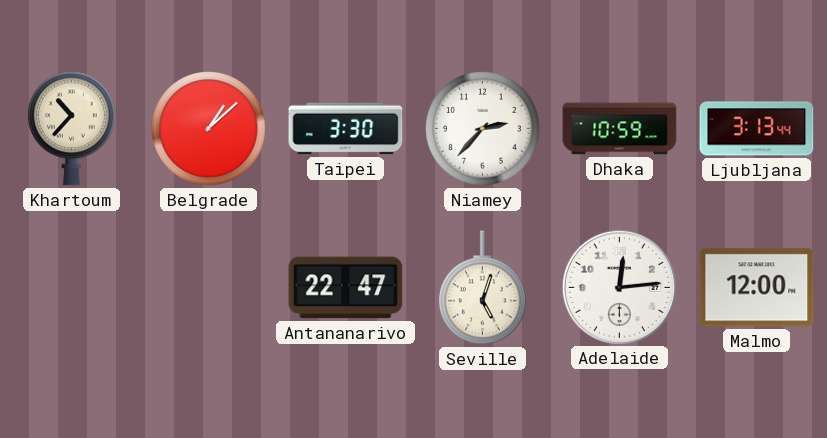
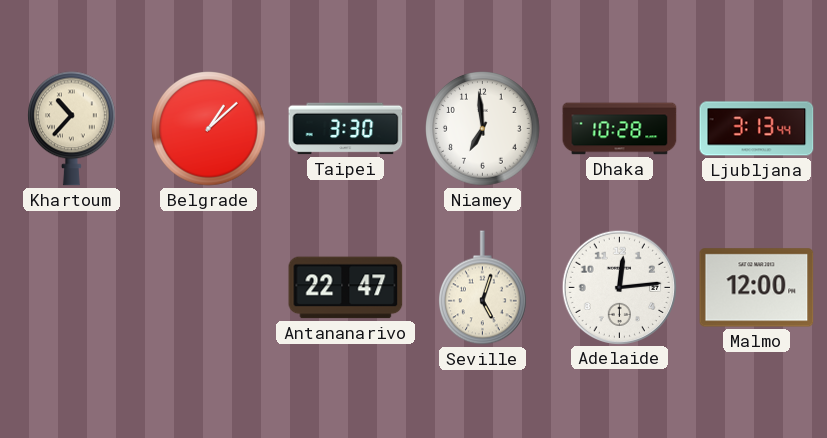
Niamey: 2:37 -> 6:59
Dhaka: 10:59 -> 10:28
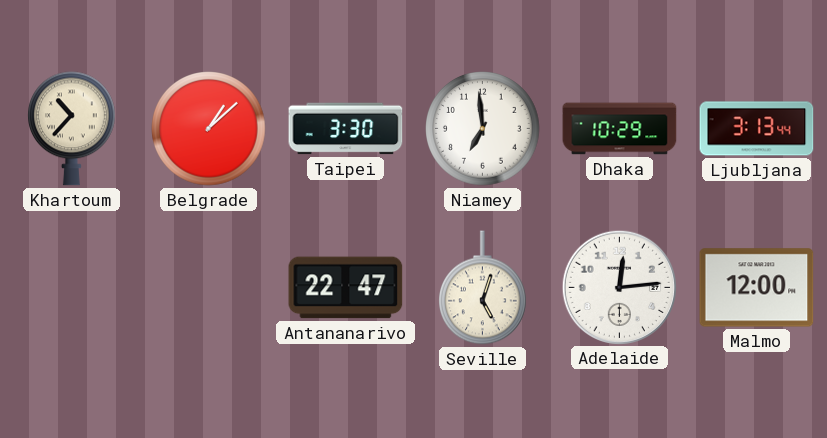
Dhaka: 10:28 -> 10:29
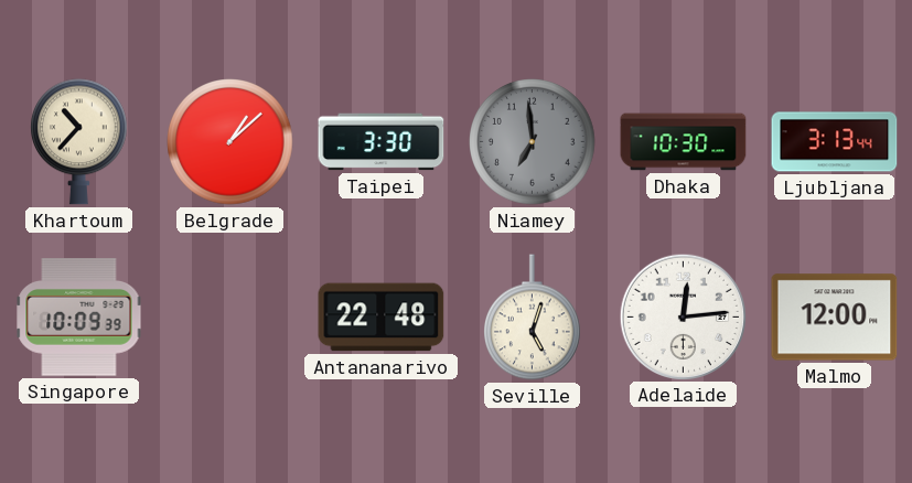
Niamey dial: white -> grey
Dhaka: 10:29 -> 10:30
Singapore: none -> 10:09
Antananarivo: 22:47 -> 22:48
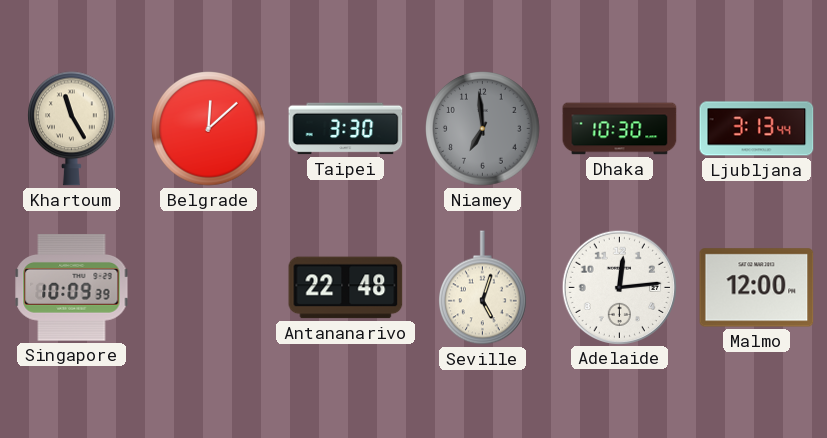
Khartoum: 10:37 -> 11:25
Belgrade: 1:08 -> 12:08
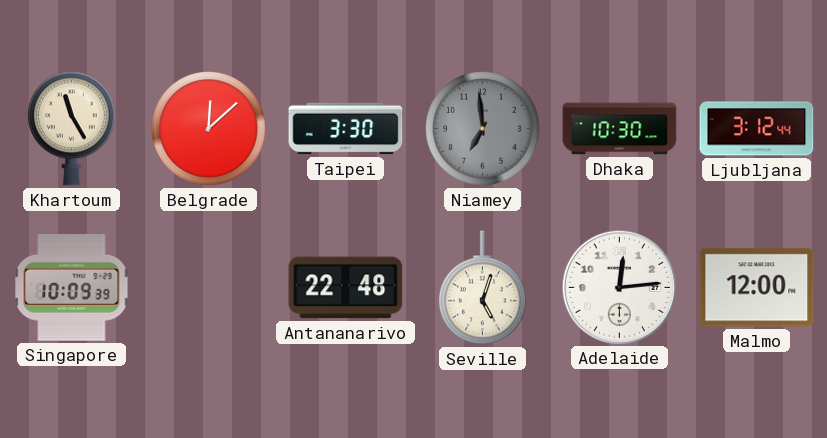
Ljubljana: 3:13 -> 3:12
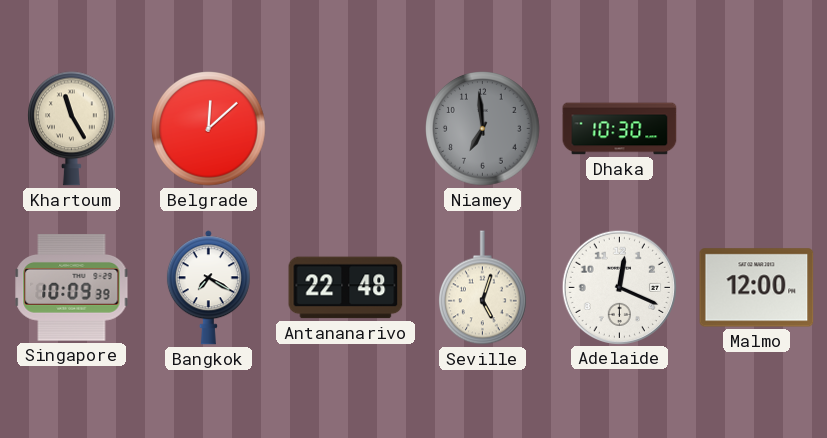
Taipei: 3:30 -> none
Ljubljana: 3:12 -> none
Bangkok: none -> 7:20
Adelaide: 12:14 -> 12:19
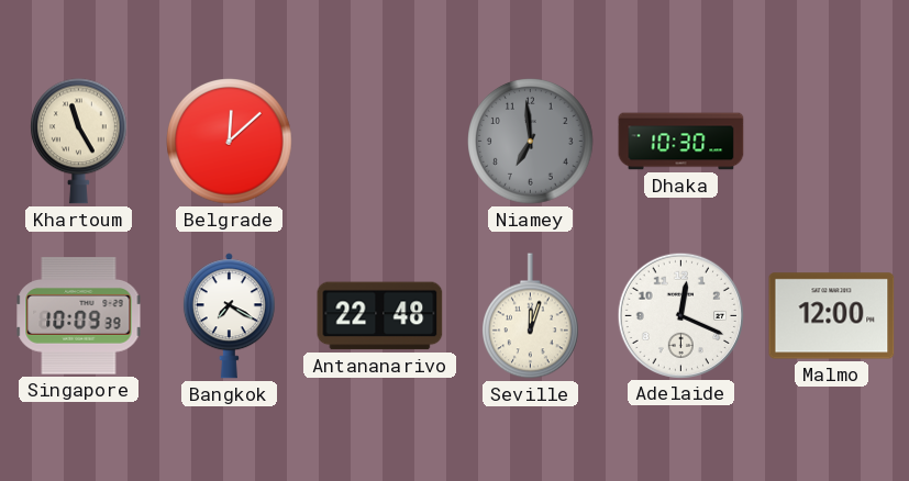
Seville: 5:03 -> 12:03
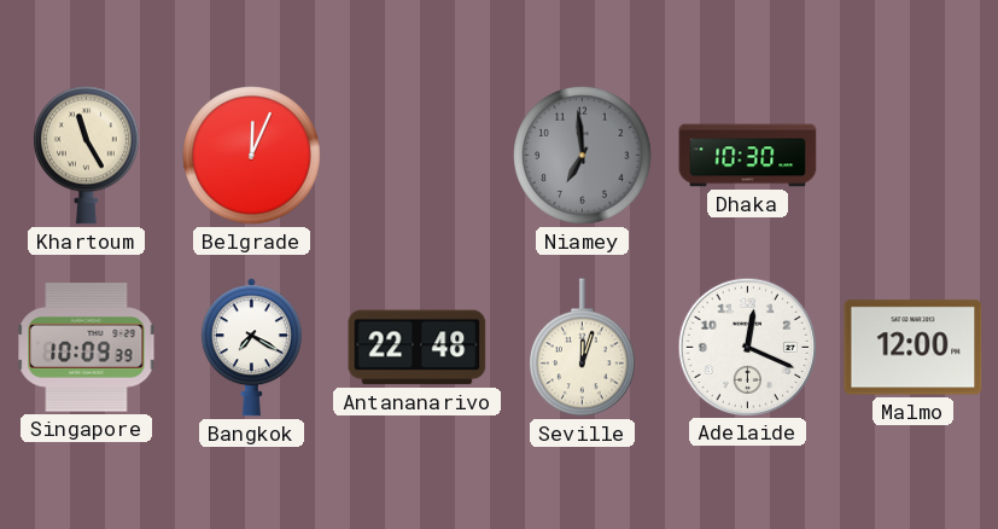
Belgrade: 12:08 -> 12:04
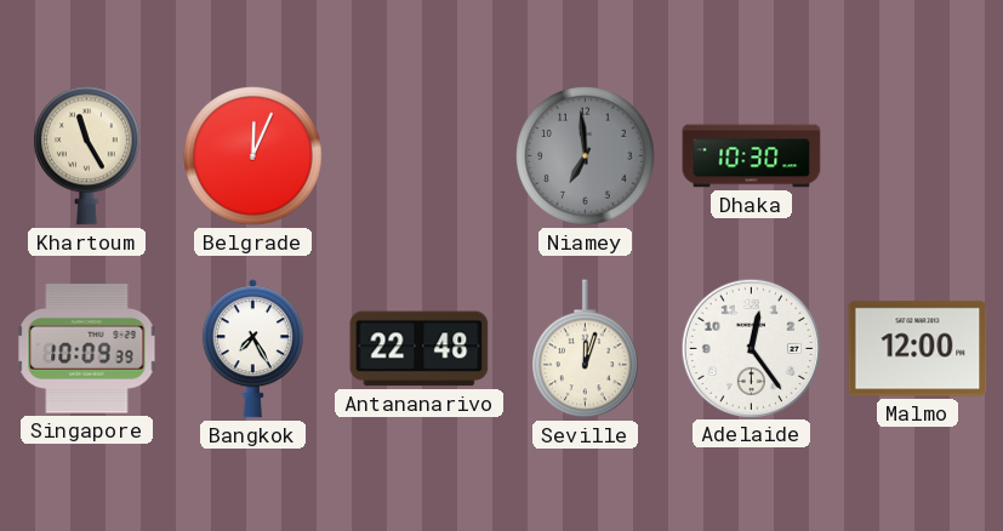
Bangkok: 7:20 -> 7:25
Adelaide: 12:19 -> 12:24
